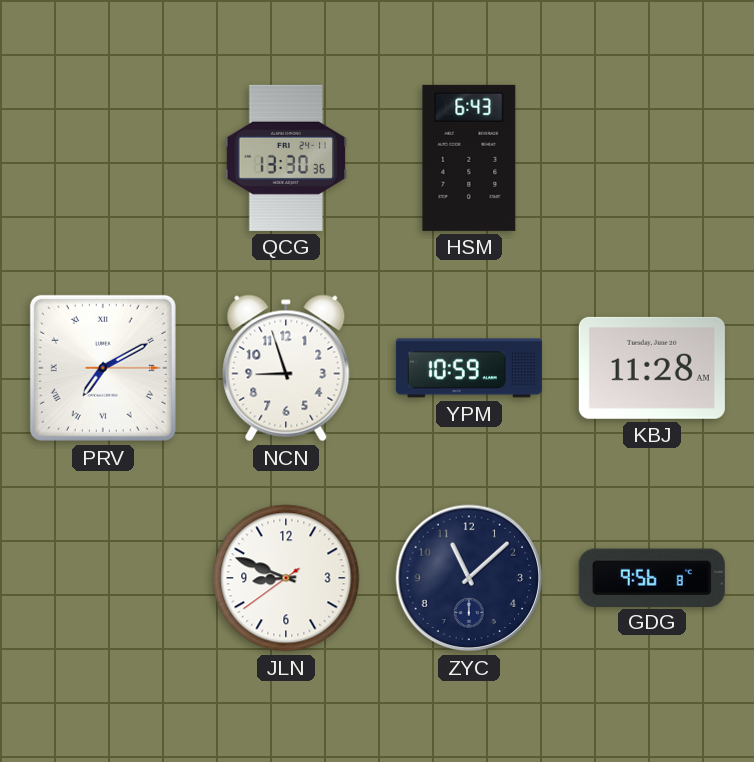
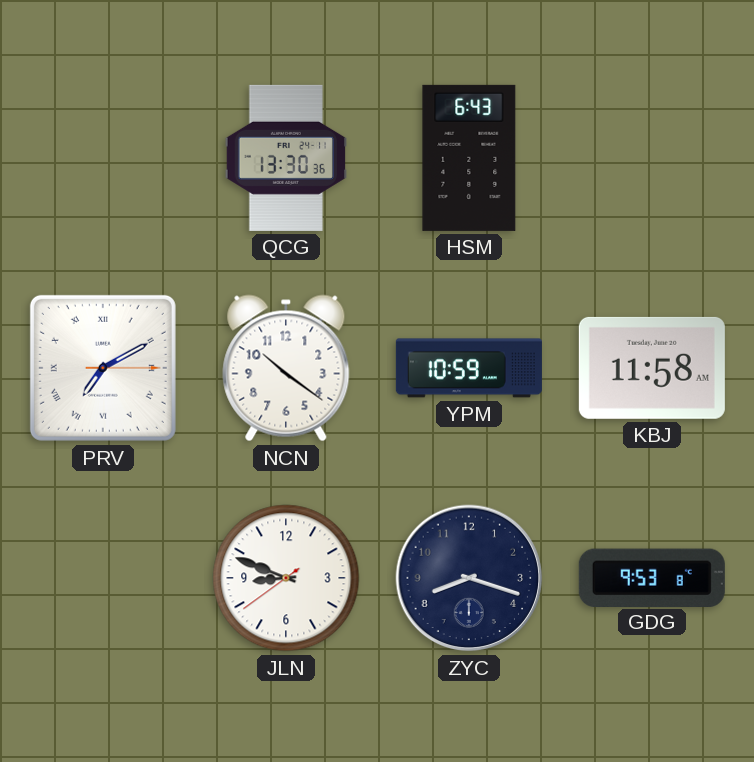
NCN: 8:57 -> 10:21
KBJ: 11:28 -> 11:58
ZYC: 11:08 -> 8:18
GDG: 9:56 -> 9:53
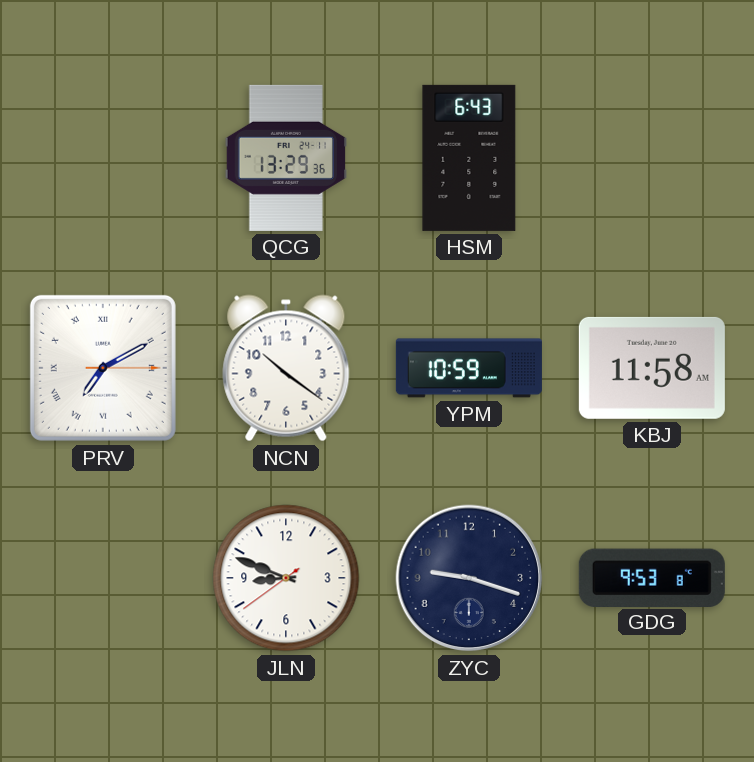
QCG: 13:30 -> 13:29
ZYC: 8:18 -> 9:18
